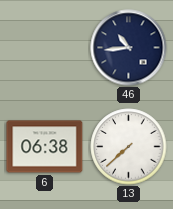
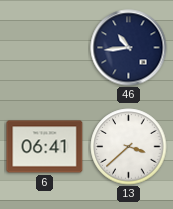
6: 06:38 -> 06:41
13: 7:38 -> 3:38
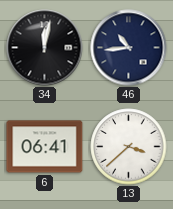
34: none -> 12:02
